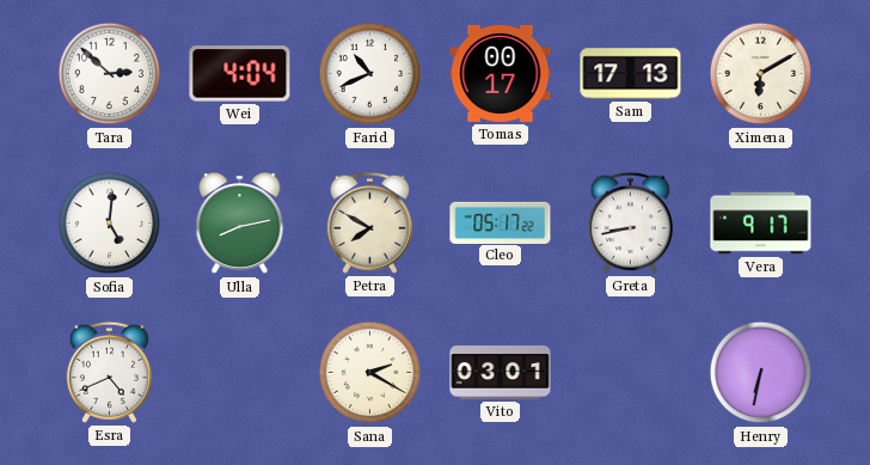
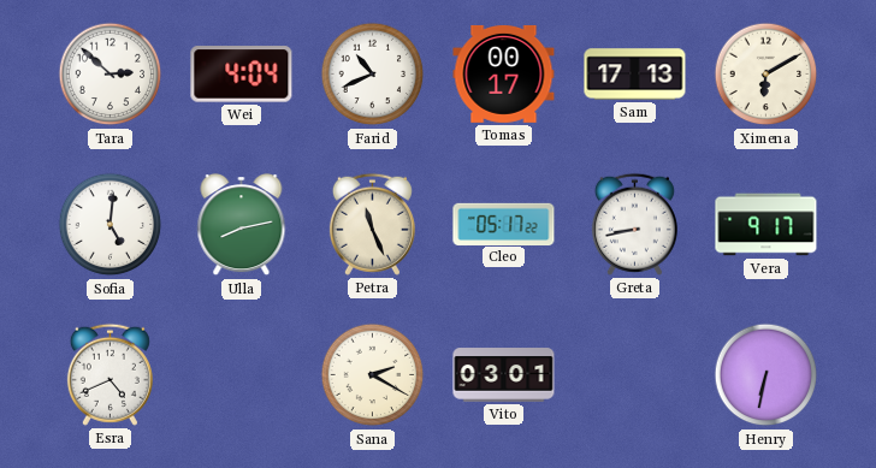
Petra: 7:50 -> 11:26
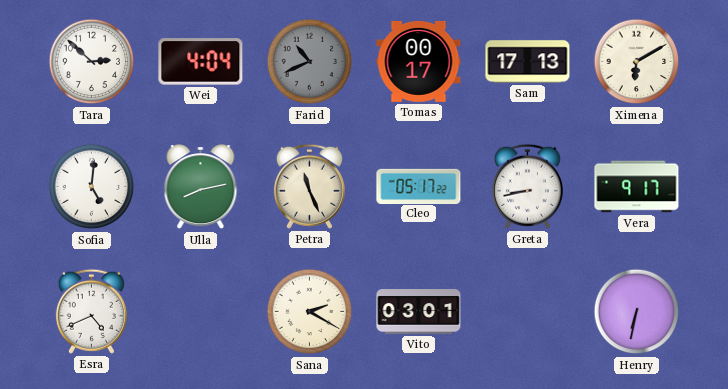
Farid dial: white -> grey
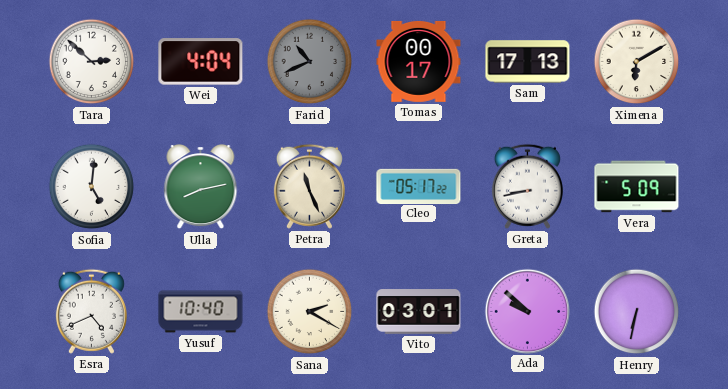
Vera: 9:17 -> 5:09
Yusuf: none -> 10:40
Ada: none -> 9:52
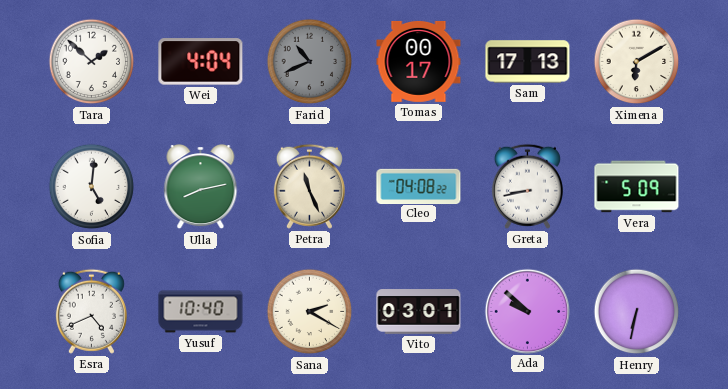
Tara: 2:52 -> 1:52
Cleo: 05:17 -> 04:08
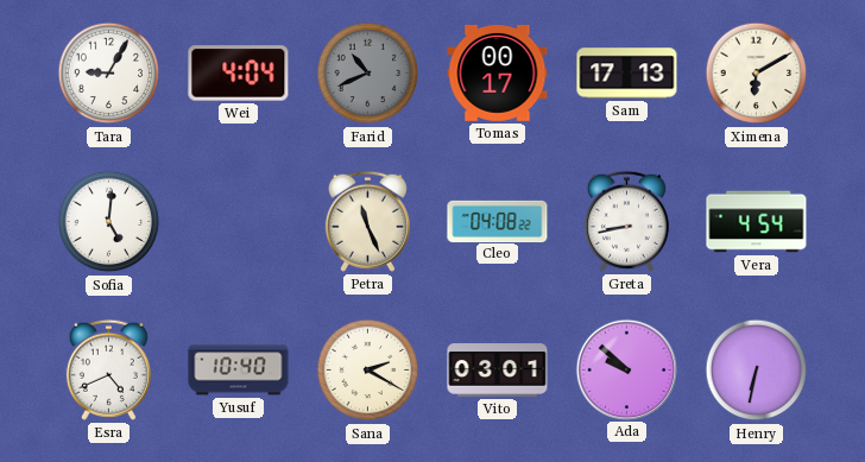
Tara: 1:52 -> 9:05
Ulla: 8:13 -> none
Vera: 5:09 -> 4:54
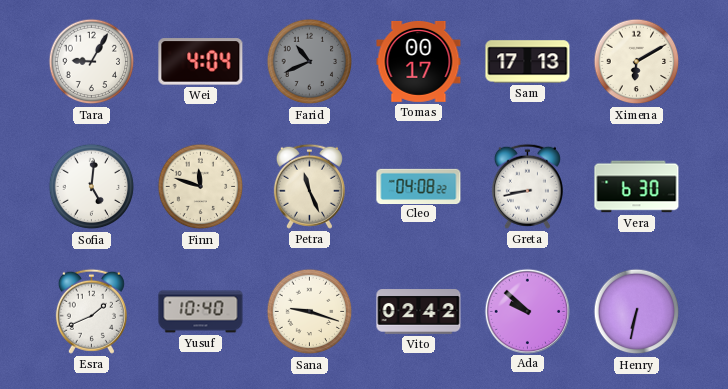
Finn: none -> 11:48
Vera: 4:54 -> 6:30
Esra: 4:41 -> 1:41
Sana: 2:20 -> 9:18
Vito: 03:01 -> 02:42
